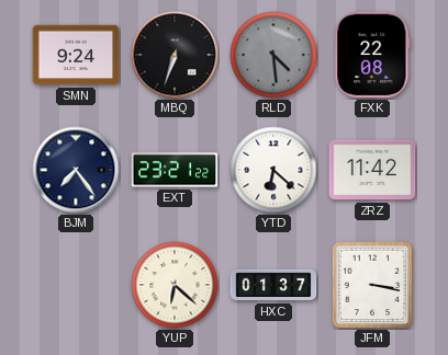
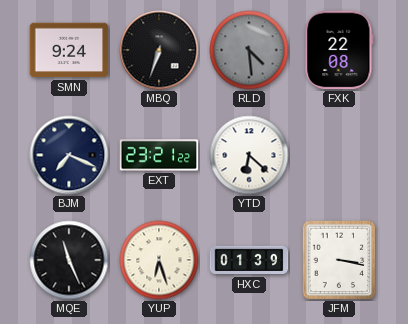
BJM: 7:24 -> 7:19
ZRZ: 11:42 -> none
MQE: none -> 11:26
YUP: 6:22 -> 6:27
HXC: 01:37 -> 01:39
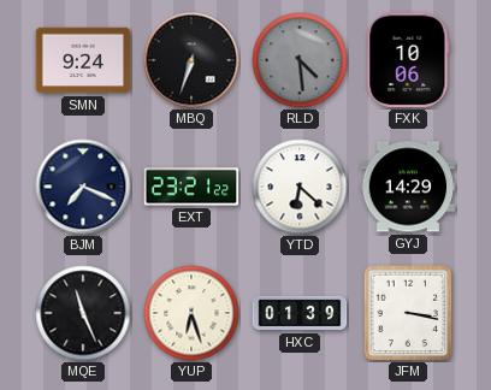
FXK: 22:08 -> 10:06
GYJ: none -> 14:29
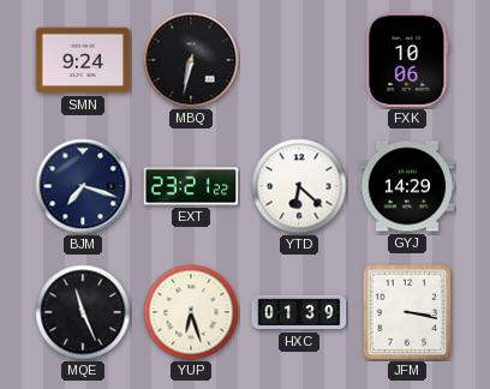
MBQ: 6:33 -> 6:32
RLD: 4:29 -> none
BJM: 7:19 -> 7:18
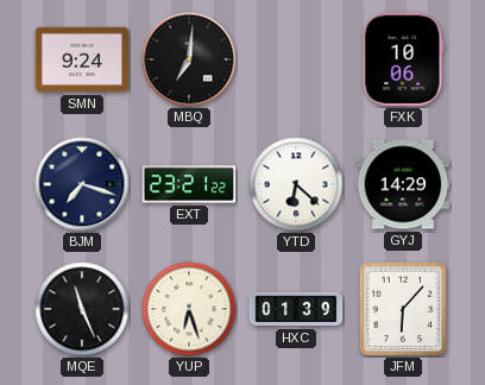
MBQ: 6:32 -> 7:01
JFM: 3:17 -> 6:07
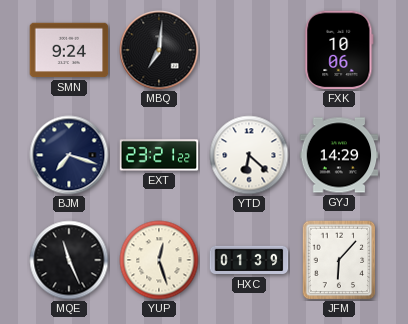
YUP: 6:27 -> 12:27
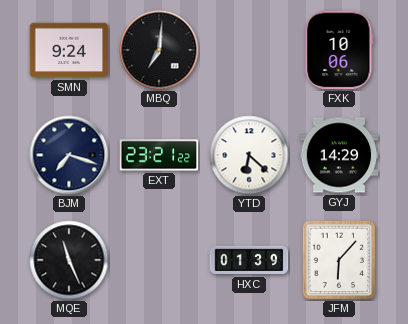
YUP: 12:27 -> none
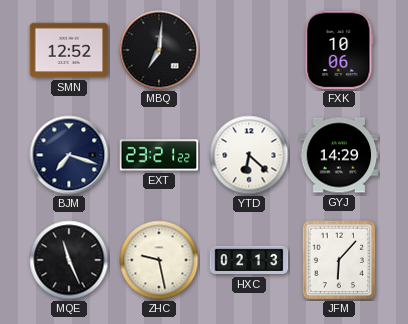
SMN: 9:24 -> 12:52
ZHC: none -> 9:28
HXC: 01:39 -> 02:13
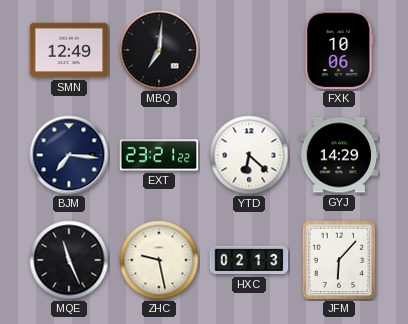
SMN: 12:52 -> 12:49
BJM: 7:18 -> 7:16
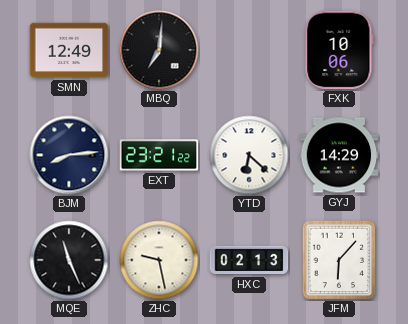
BJM: 7:16 -> 8:14
